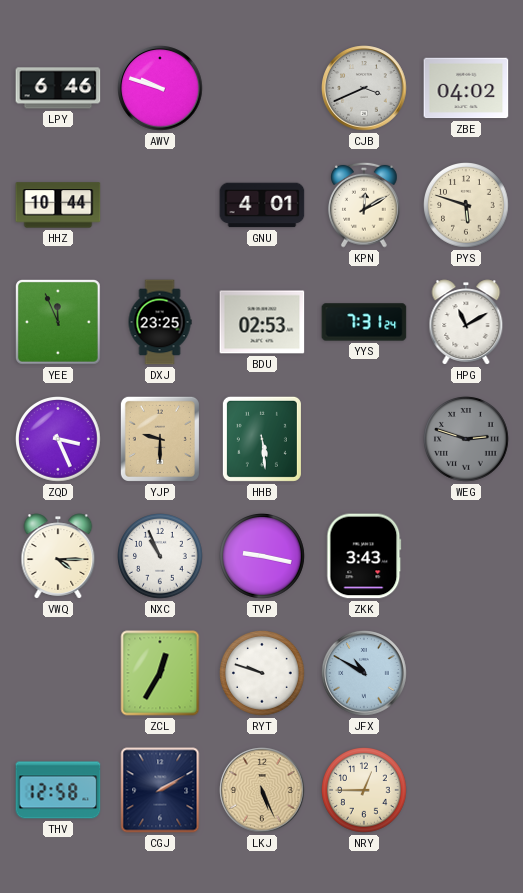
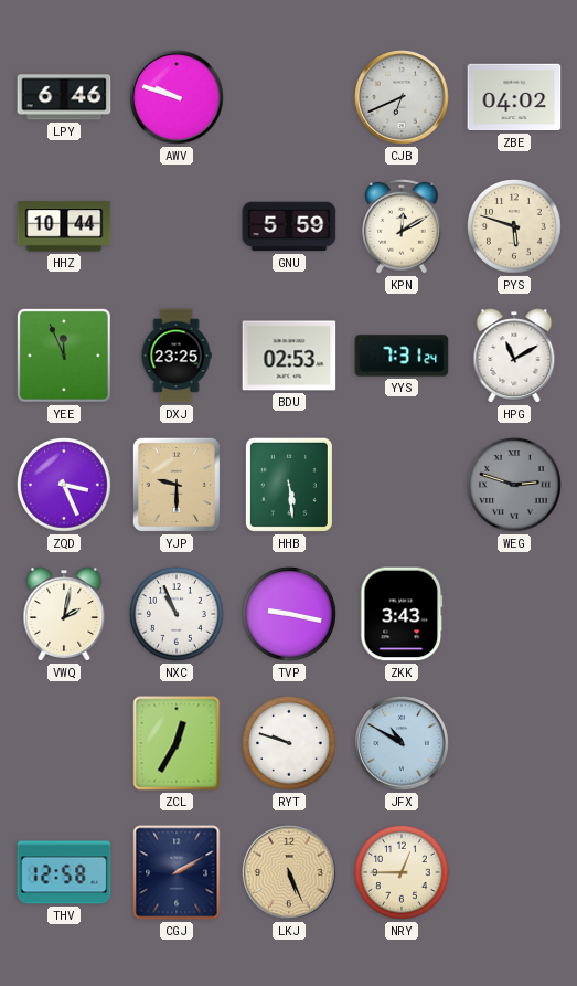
CJB: 3:41 -> 6:41
GNU: 4:01 -> 5:59
VWQ: 4:15 -> 2:02
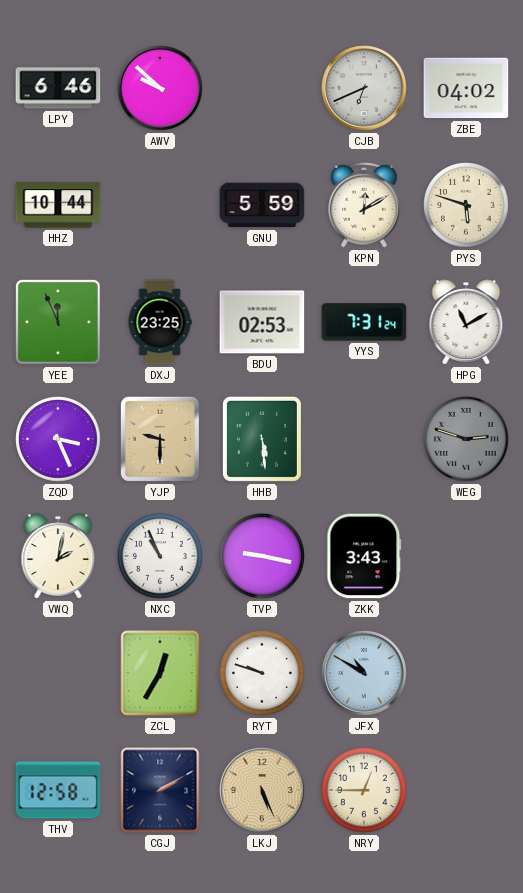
AWV: 9:48 -> 9:52
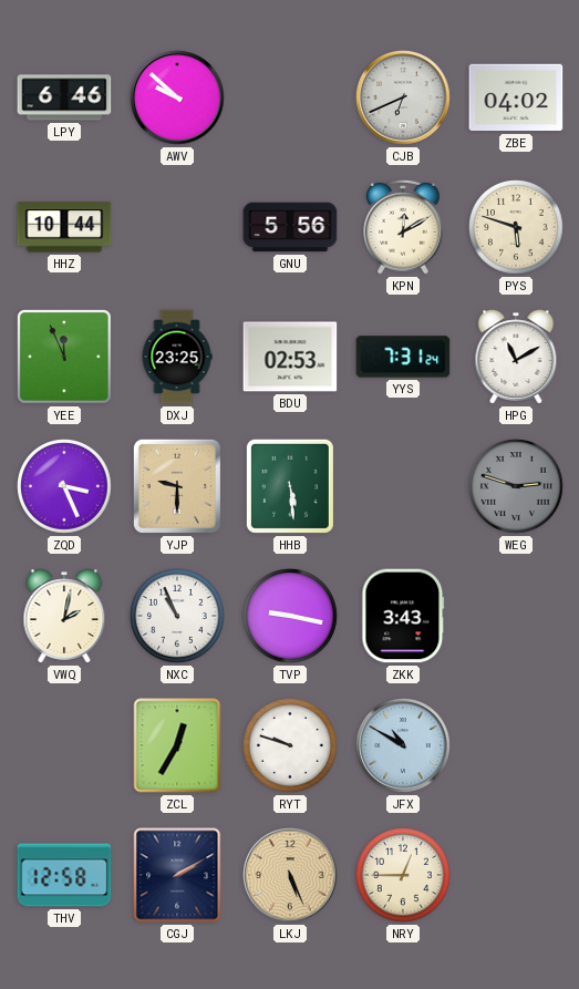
GNU: 5:59 -> 5:56
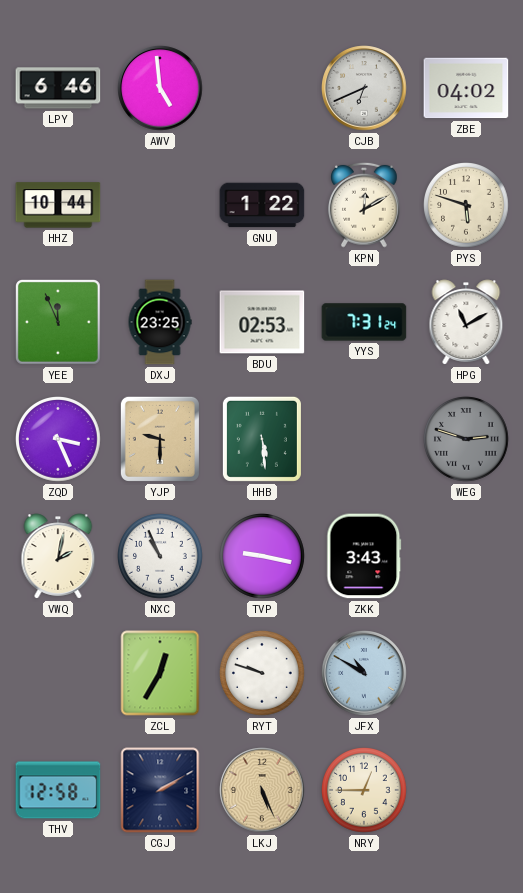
AWV: 9:52 -> 4:59
GNU: 5:56 -> 1:22
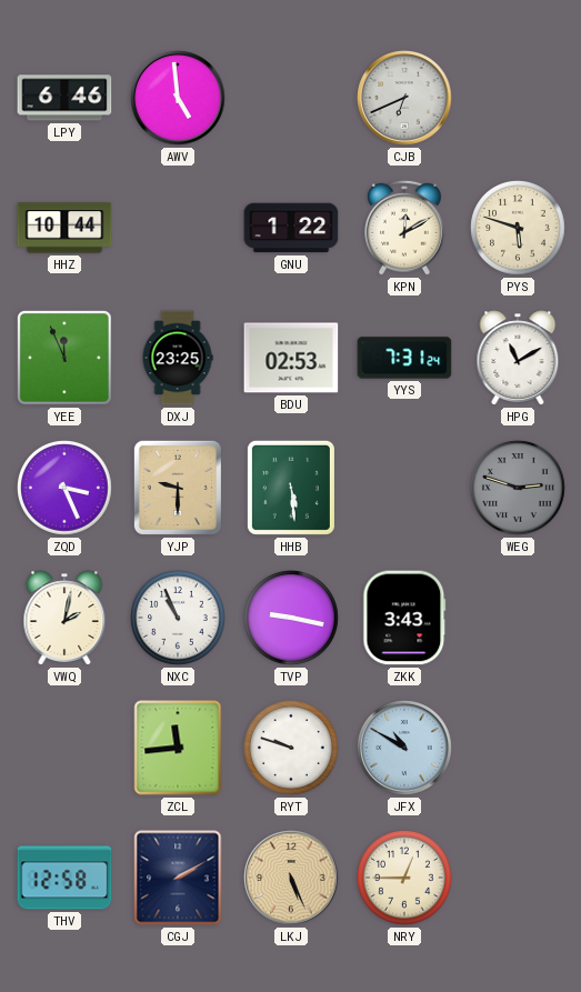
ZBE: 04:02 -> none
ZCL: 12:35 -> 11:44
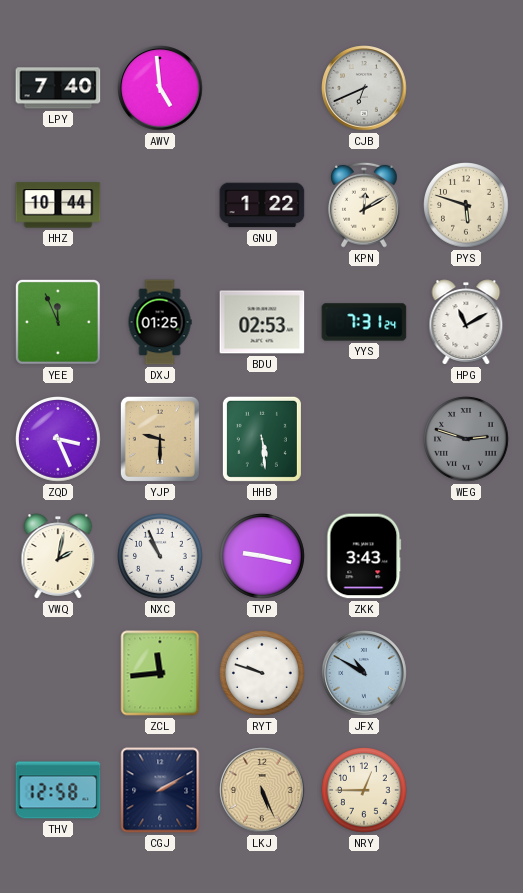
LPY: 6:46 -> 7:40
DXJ: 23:25 -> 01:25
